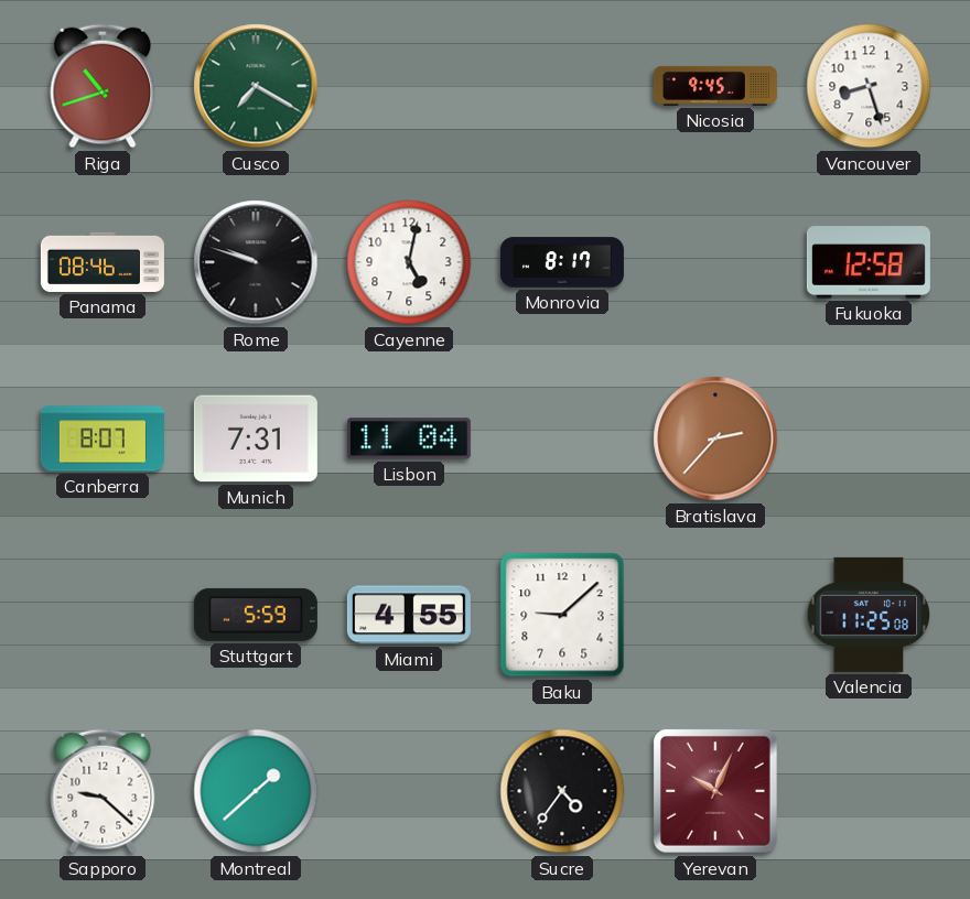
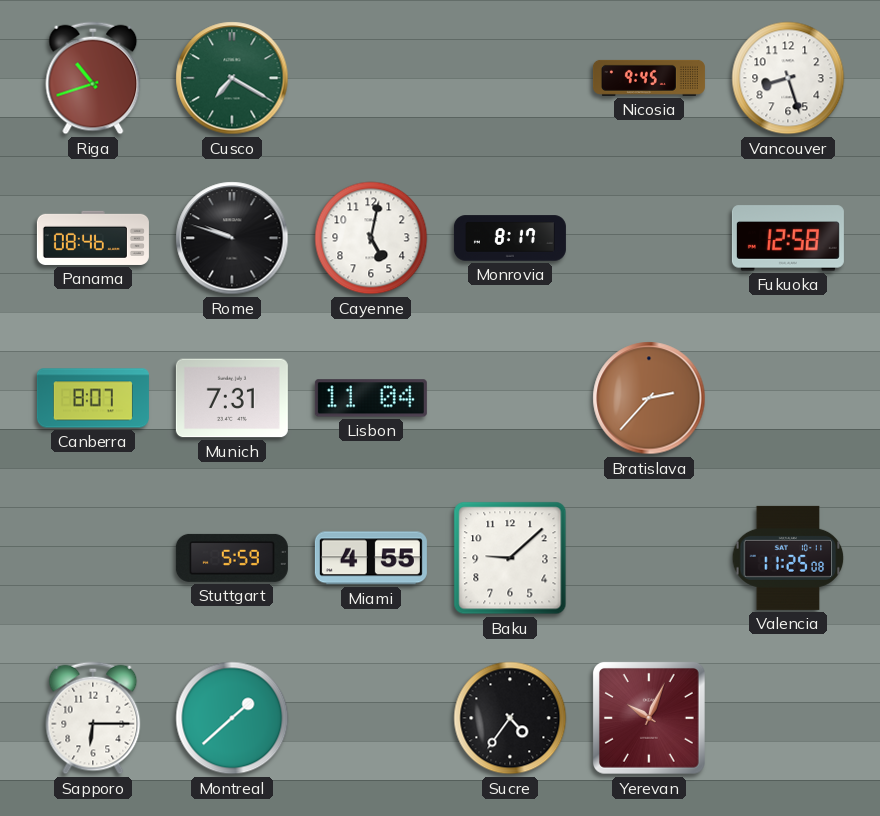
Sapporo: 9:22 -> 6:15
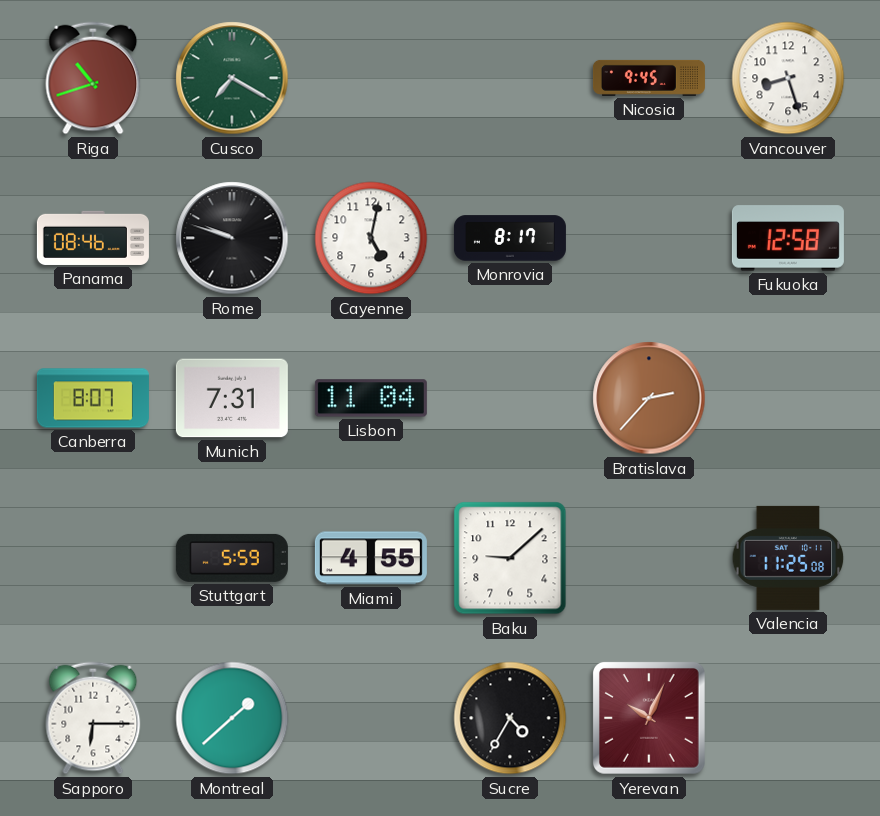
Sucre: 4:36 -> 4:35
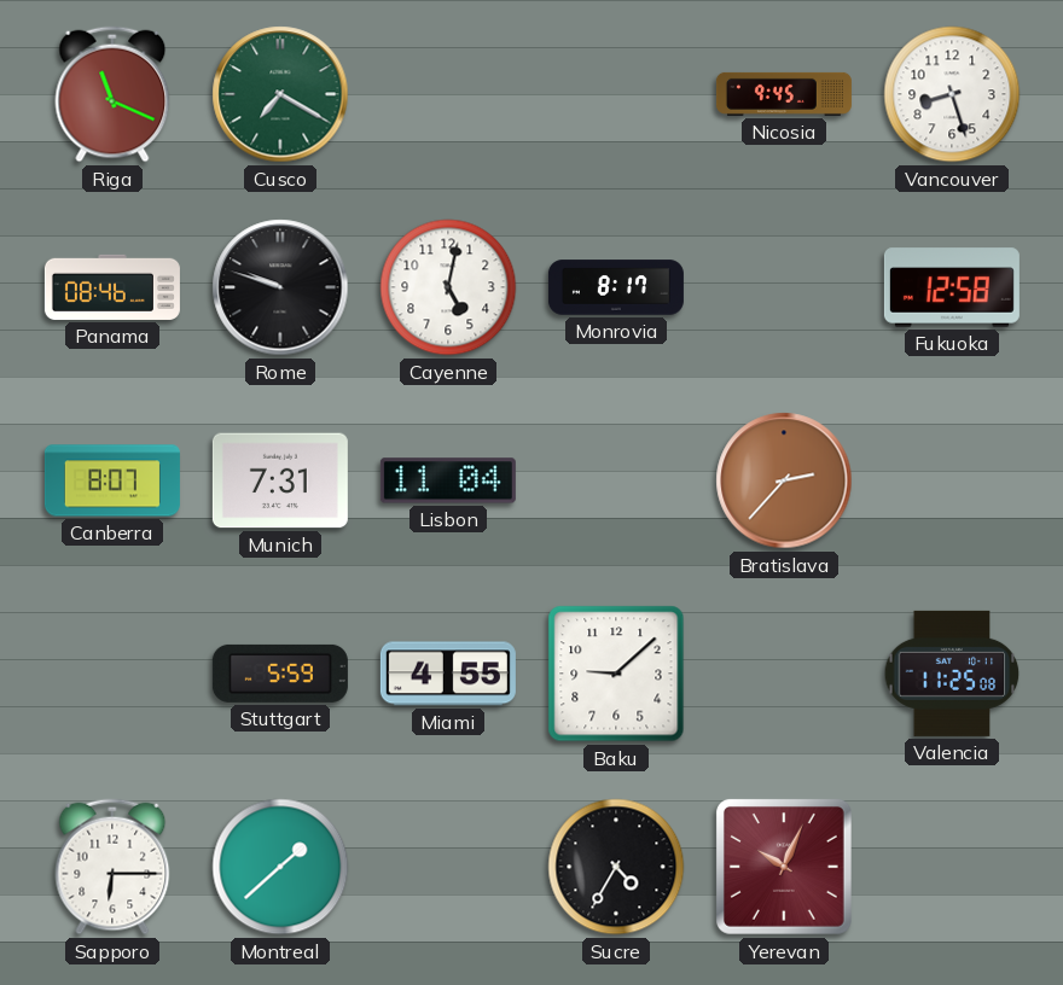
Riga: 10:42 -> 11:19
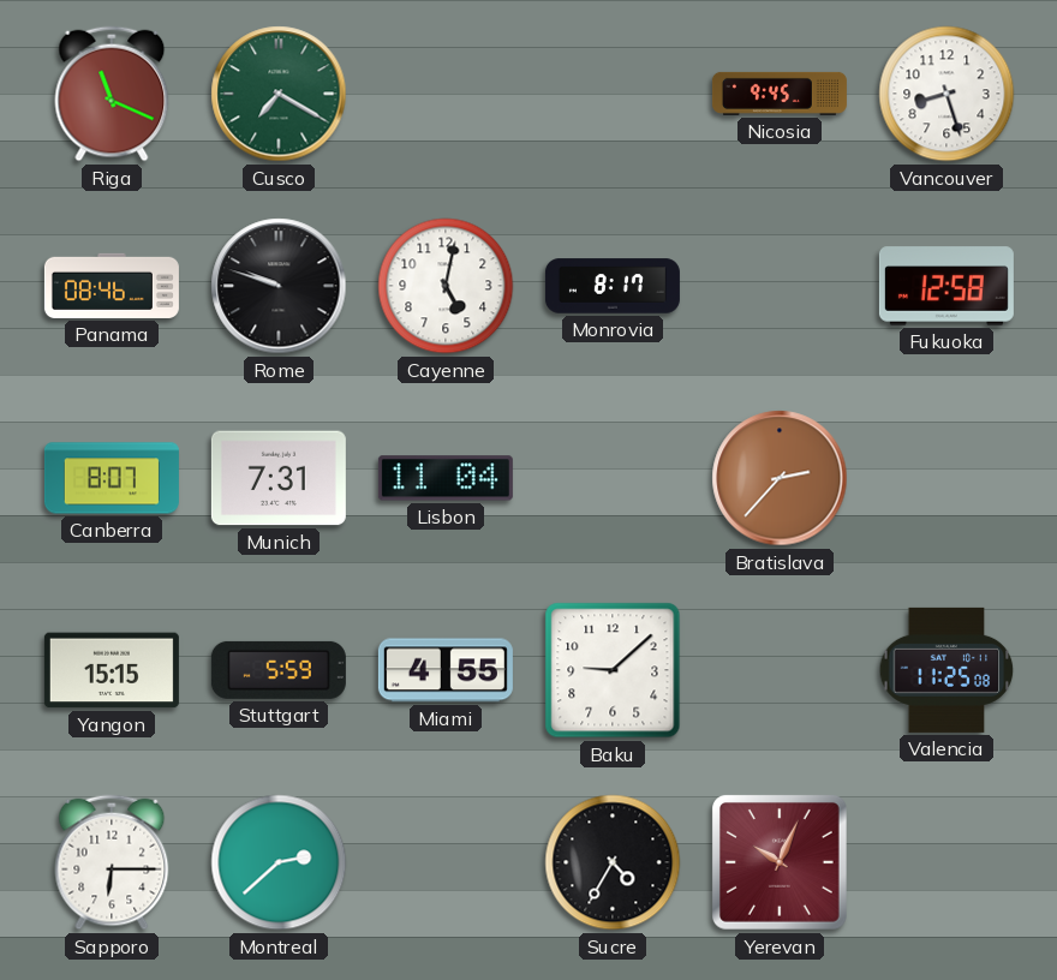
Yangon: none -> 15:15
Montreal: 1:38 -> 2:38
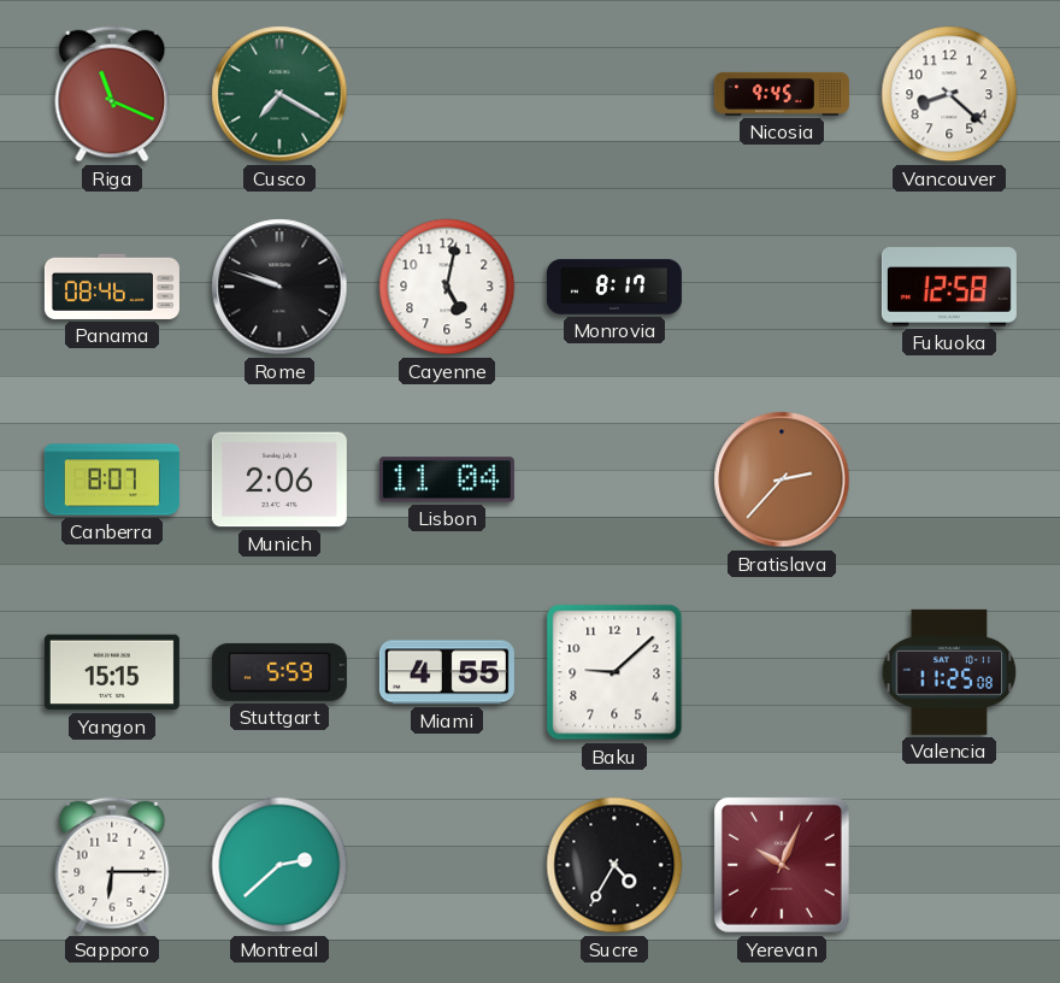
Vancouver: 8:27 -> 8:22
Munich: 7:31 -> 2:06
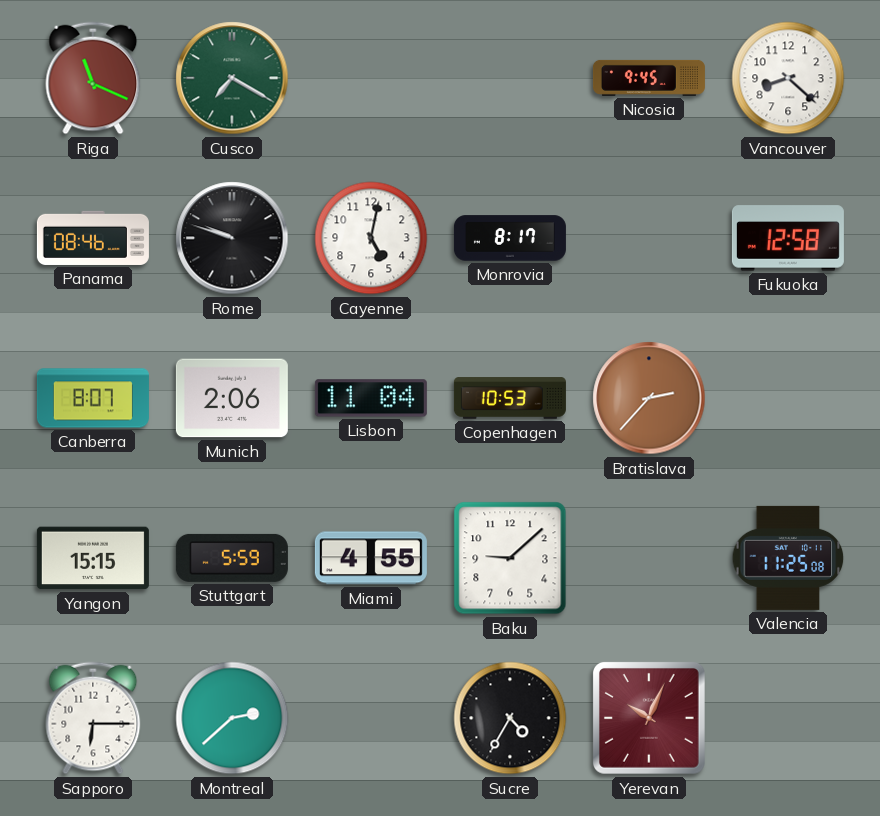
Copenhagen: none -> 10:53
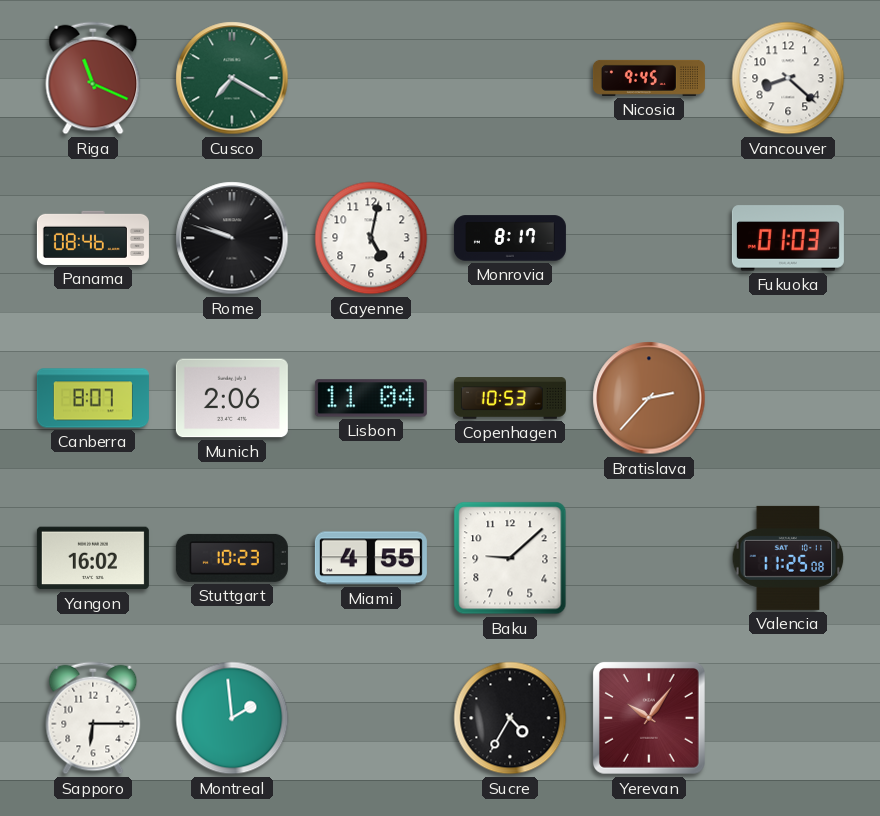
Fukuoka: 12:58 -> 01:03
Yangon: 15:15 -> 16:02
Stuttgart: 5:59 -> 10:23
Montreal: 2:38 -> 1:59
Yerevan: 10:04 -> 10:06
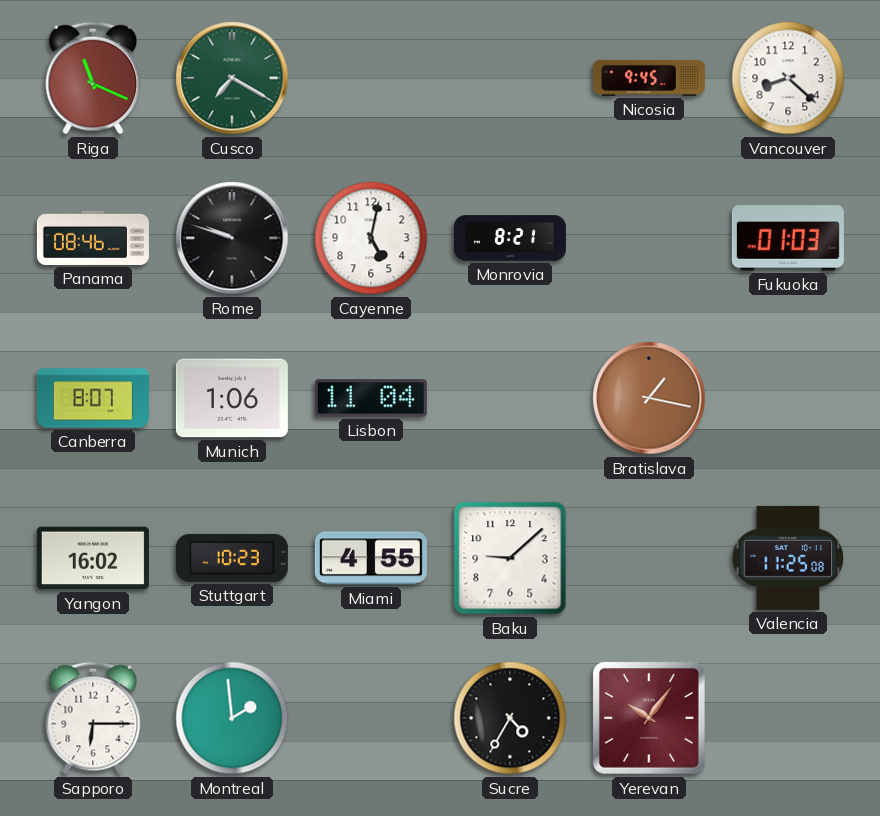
Monrovia: 8:17 -> 8:21
Munich: 2:06 -> 1:06
Copenhagen: 10:53 -> none
Bratislava: 2:37 -> 1:17
